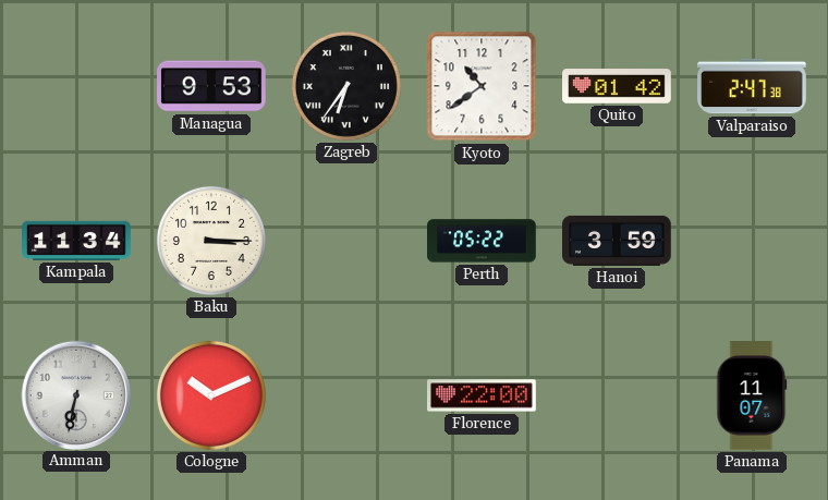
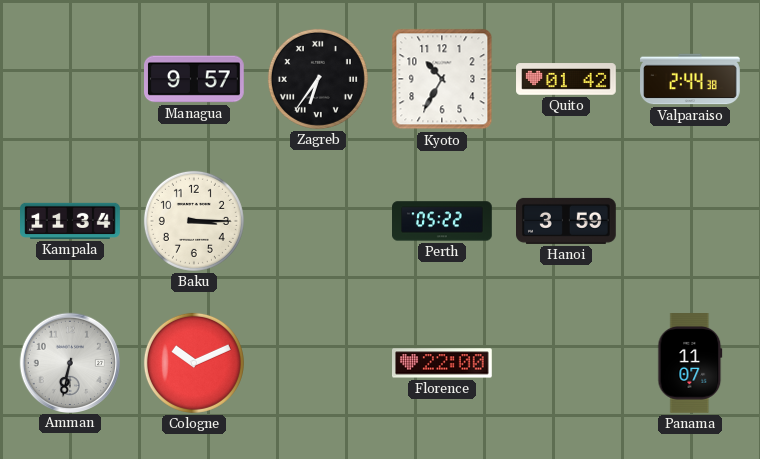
Managua: 9:53 -> 9:57
Kyoto: 10:39 -> 10:35
Valparaiso: 2:47 -> 2:44
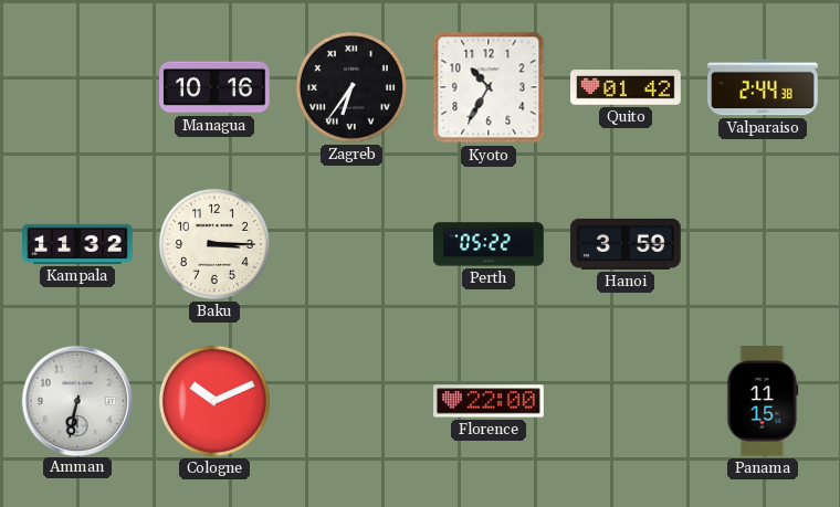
Managua: 9:57 -> 10:16
Kampala: 11:34 -> 11:32
Panama: 11:07 -> 11:15
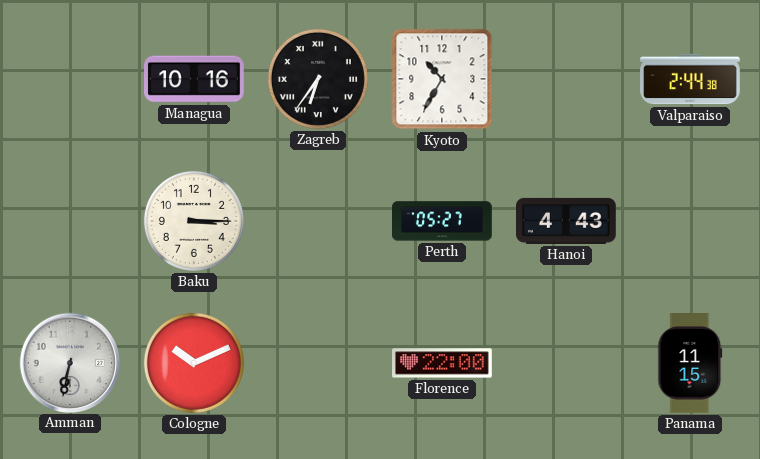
Quito: 01:42 -> none
Kampala: 11:32 -> none
Perth: 05:22 -> 05:27
Hanoi: 3:59 -> 4:43
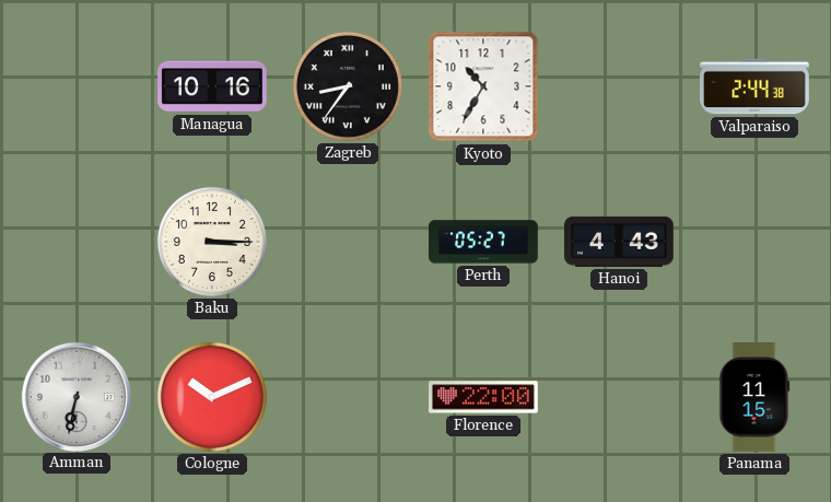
Zagreb: 6:36 -> 8:36
